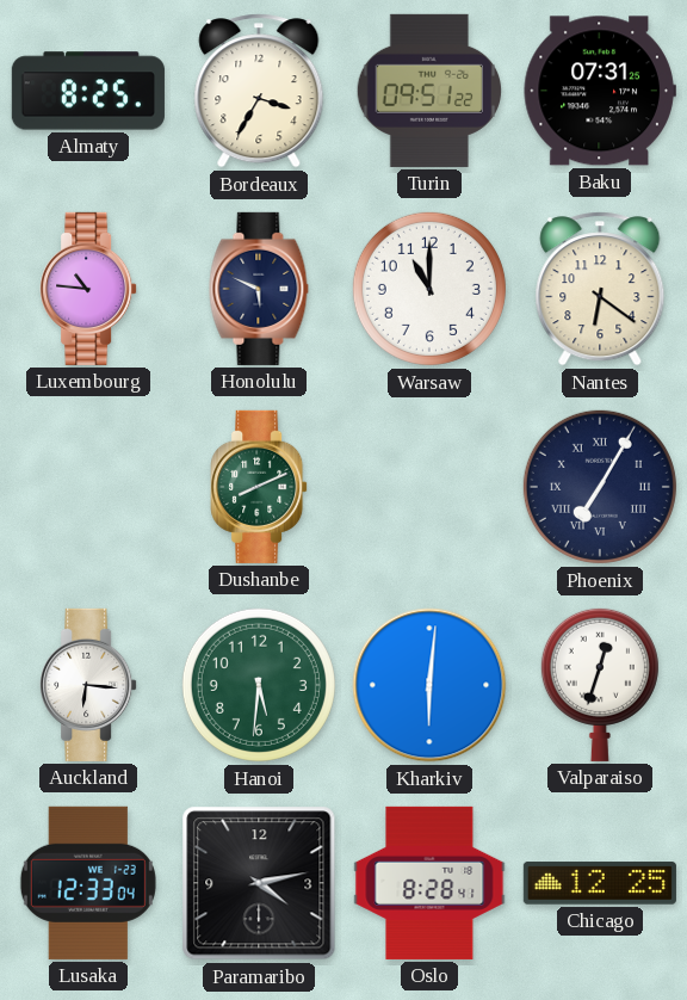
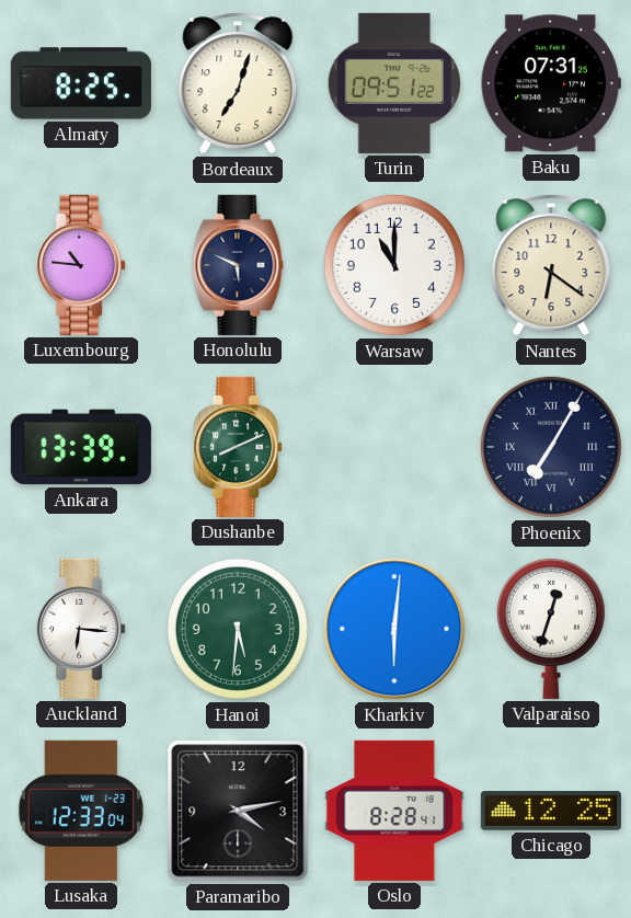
Bordeaux: 3:35 -> 7:03
Ankara: none -> 13:39
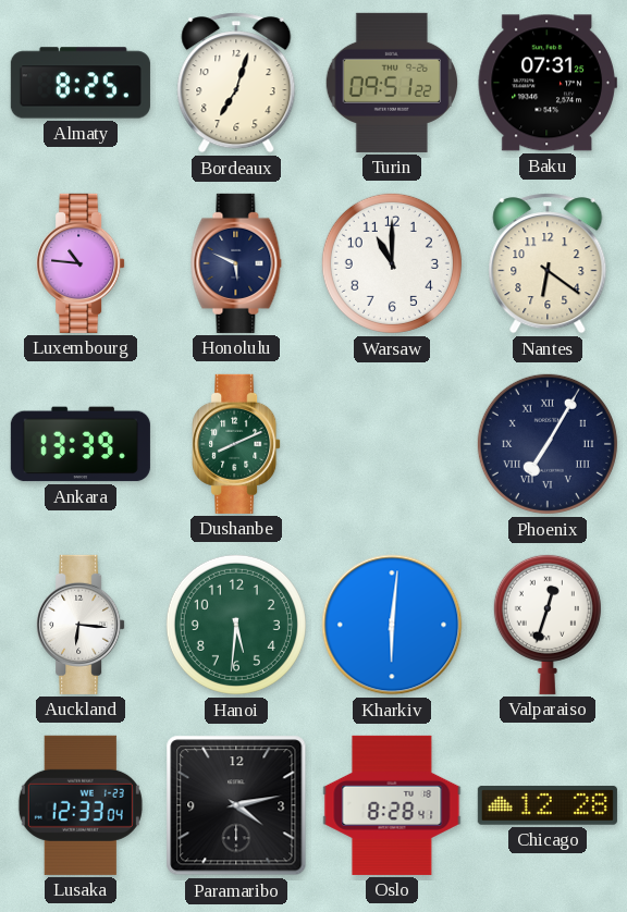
Chicago: 12:25 -> 12:28
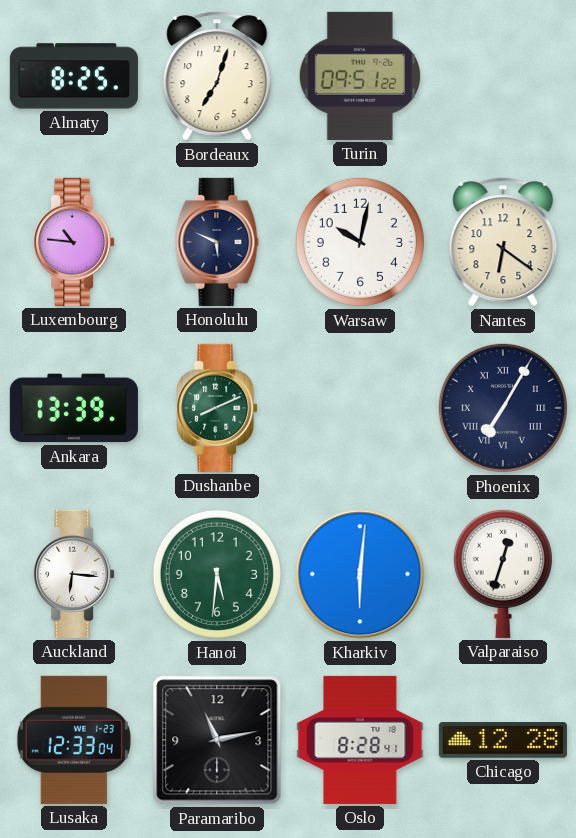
Baku: 07:31 -> none
Warsaw: 11:00 -> 10:02
Paramaribo: 4:13 -> 11:13
